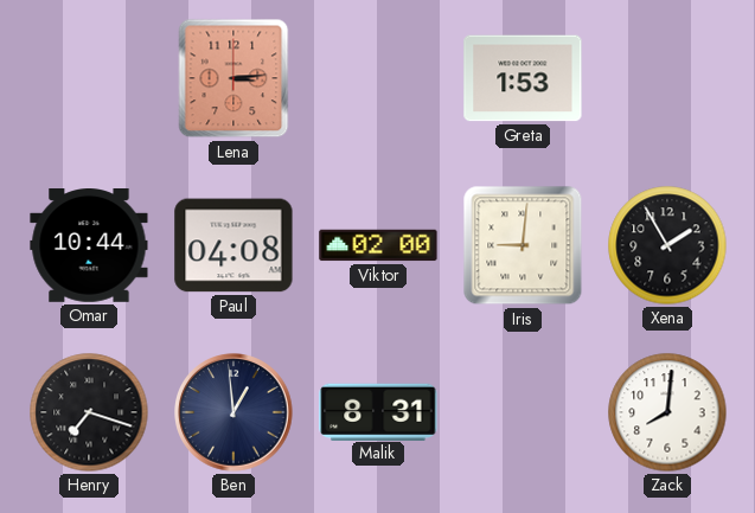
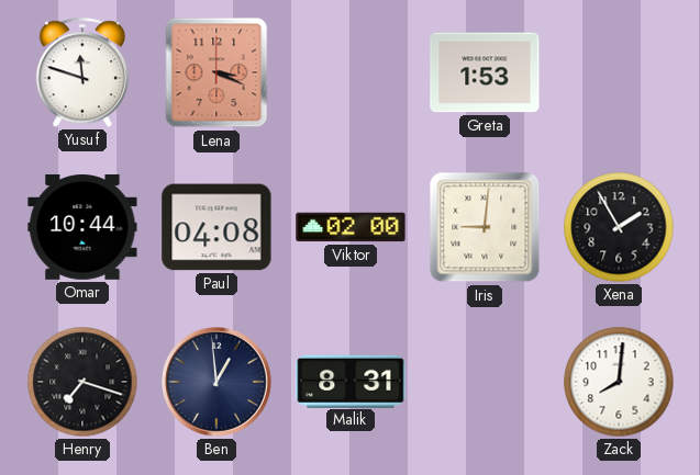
Yusuf: none -> 11:48
Lena: 3:14 -> 3:19
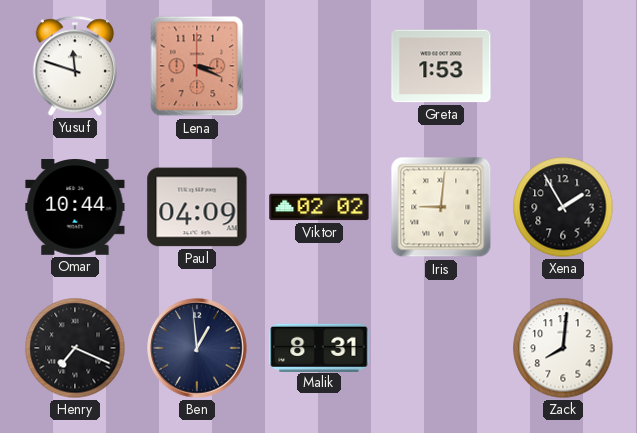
Paul: 04:08 -> 04:09
Viktor: 02:00 -> 02:02
Henry: 7:18 -> 7:19
